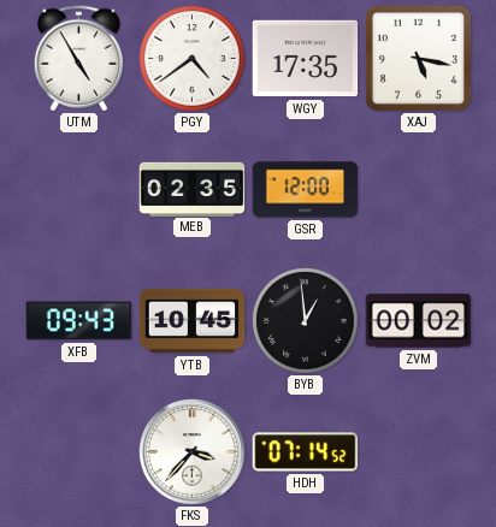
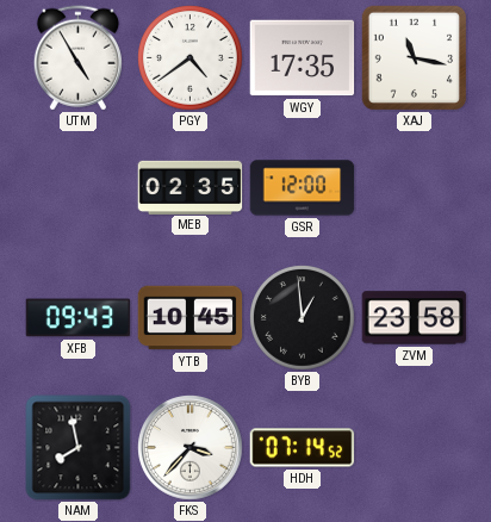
XAJ: 5:17 -> 11:17
ZVM: 00:02 -> 23:58
NAM: none -> 7:58
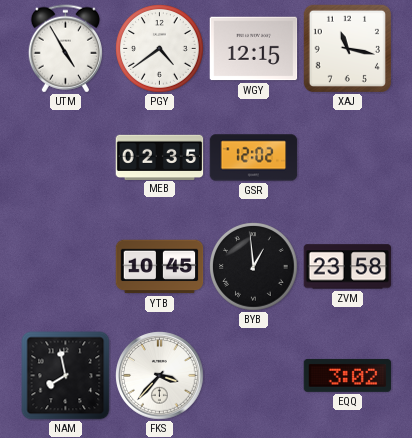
WGY: 17:35 -> 12:15
GSR: 12:00 -> 12:02
XFB: 09:43 -> none
HDH: 07:14 -> none
EQQ: none -> 3:02
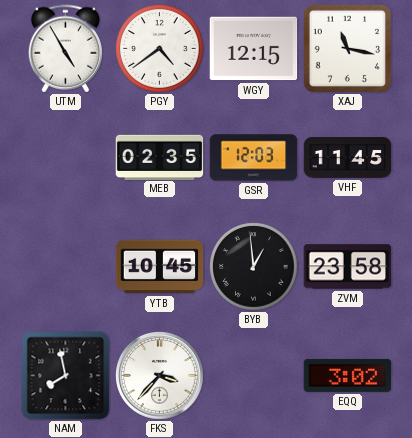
GSR: 12:02 -> 12:03
VHF: none -> 11:45
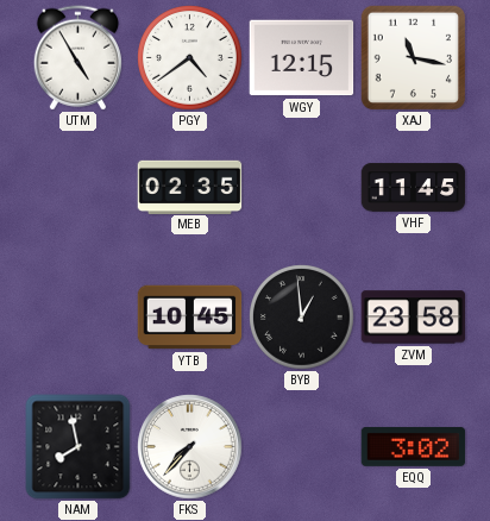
GSR: 12:03 -> none
FKS: 3:37 -> 7:37
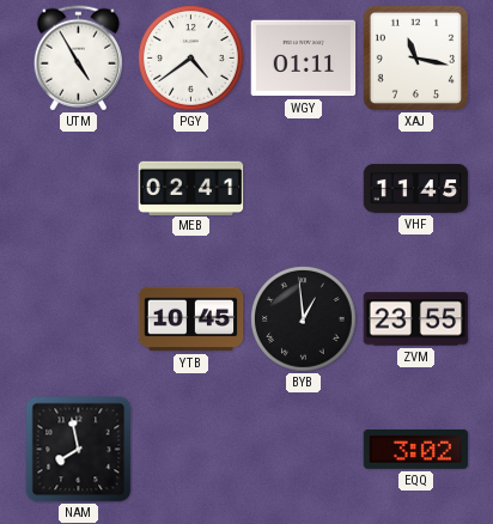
WGY: 12:15 -> 01:11
MEB: 02:35 -> 02:41
ZVM: 23:58 -> 23:55
FKS: 7:37 -> none
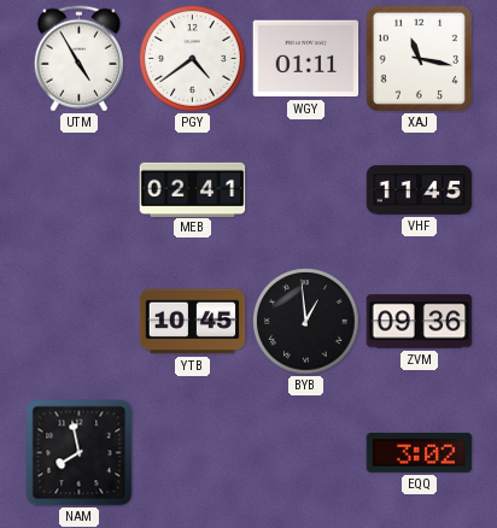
ZVM: 23:55 -> 09:36
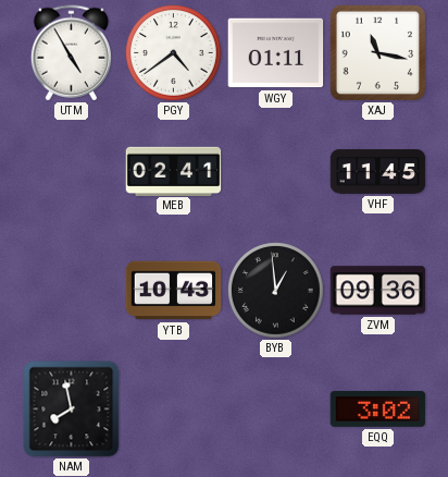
YTB: 10:45 -> 10:43
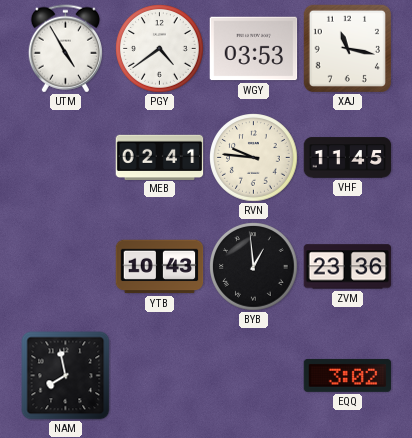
WGY: 01:11 -> 03:53
RVN: none -> 9:46
ZVM: 09:36 -> 23:36
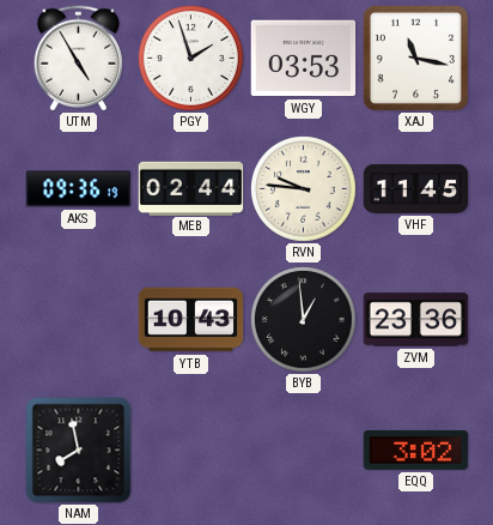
PGY: 4:39 -> 1:57
AKS: none -> 09:36
MEB: 02:41 -> 02:44
